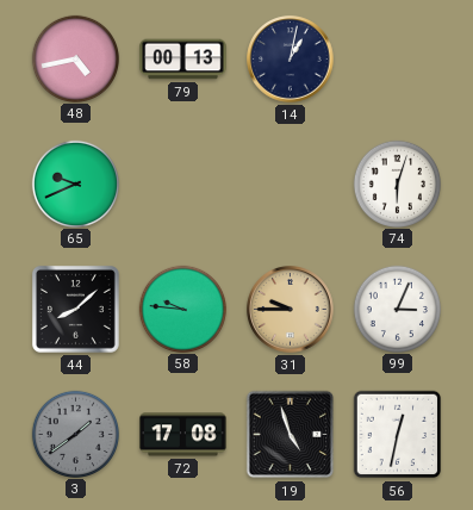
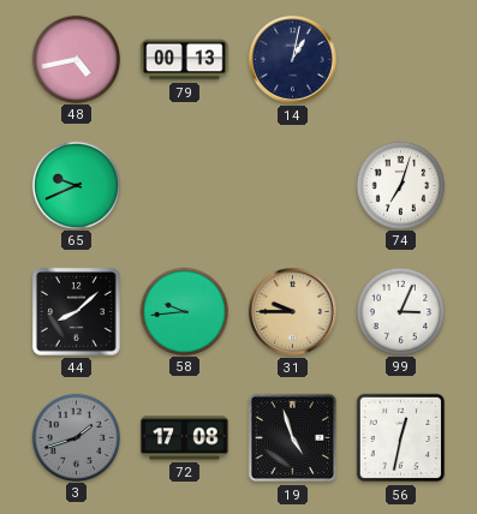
74: 6:03 -> 7:03
58: 9:46 -> 9:44
3: 1:39 -> 1:42
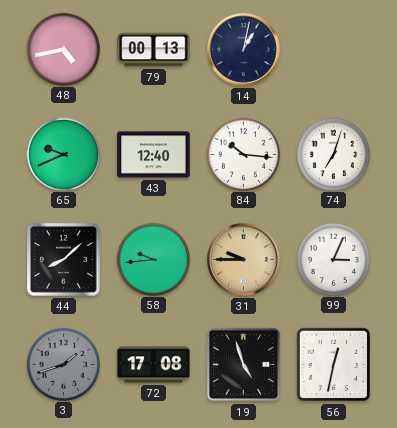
43: none -> 12:40
84: none -> 10:16
